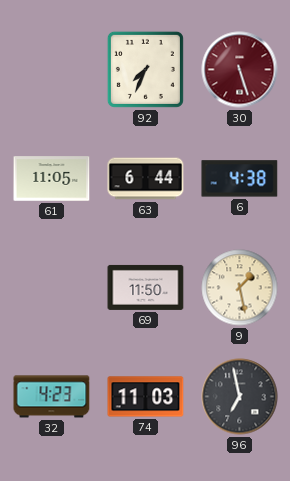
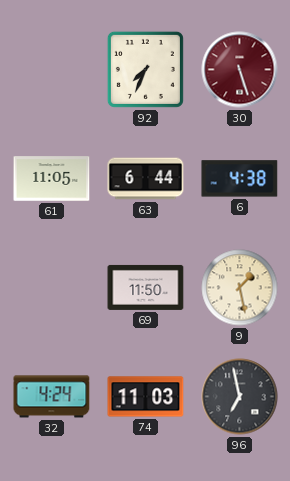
32: 4:23 -> 4:24
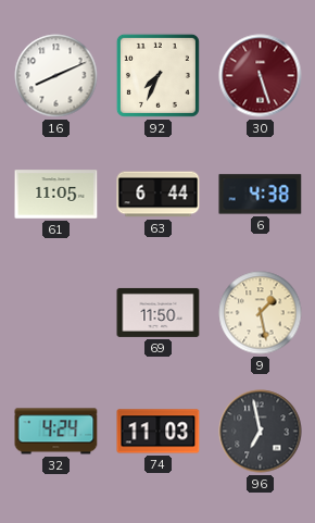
16: none -> 8:11
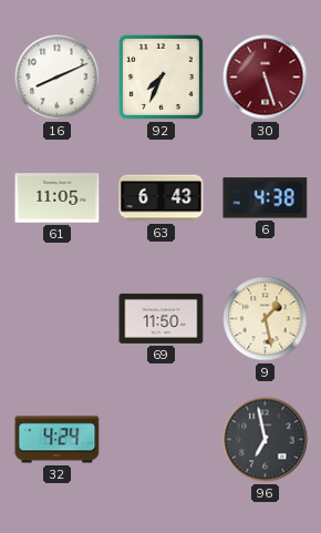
63: 6:44 -> 6:43
74: 11:03 -> none
